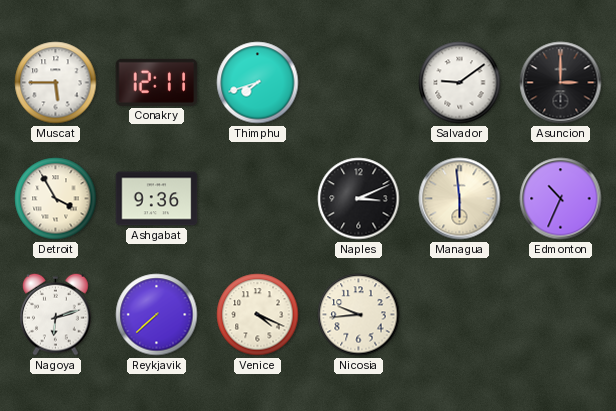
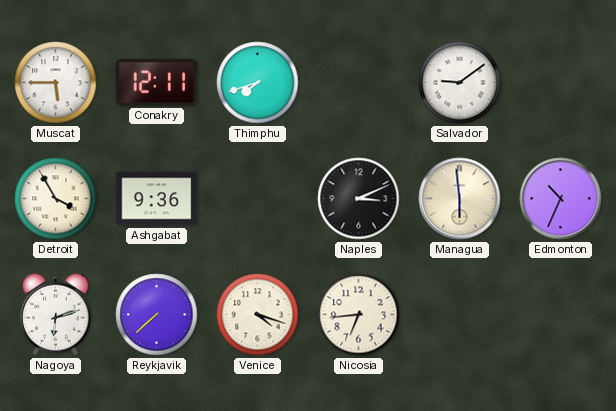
Asuncion: 3:00 -> none
Venice: 4:19 -> 4:18
Nicosia: 9:44 -> 6:44
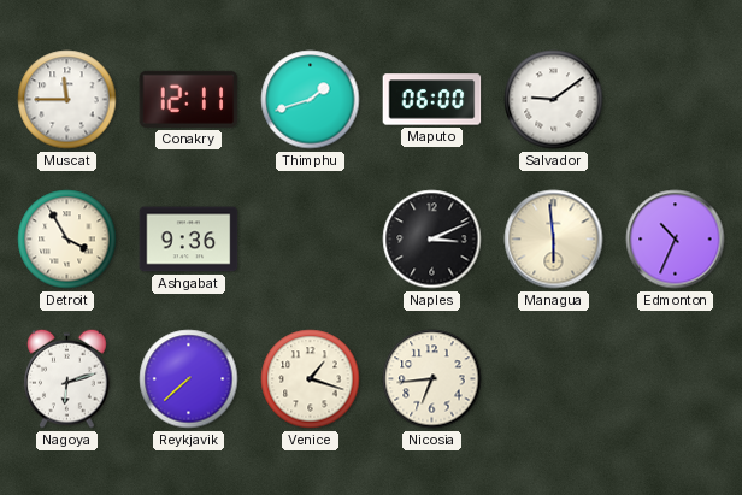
Muscat: 5:45 -> 11:45
Thimphu: 7:42 -> 1:42
Maputo: none -> 06:00
Venice: 4:18 -> 1:18
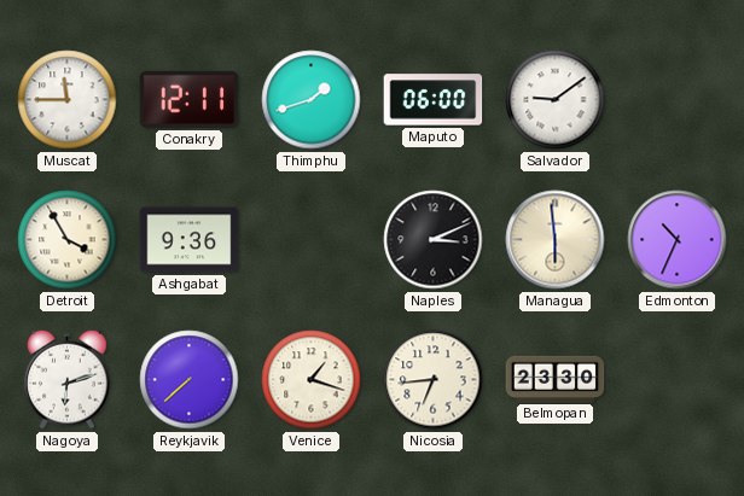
Belmopan: none -> 23:30
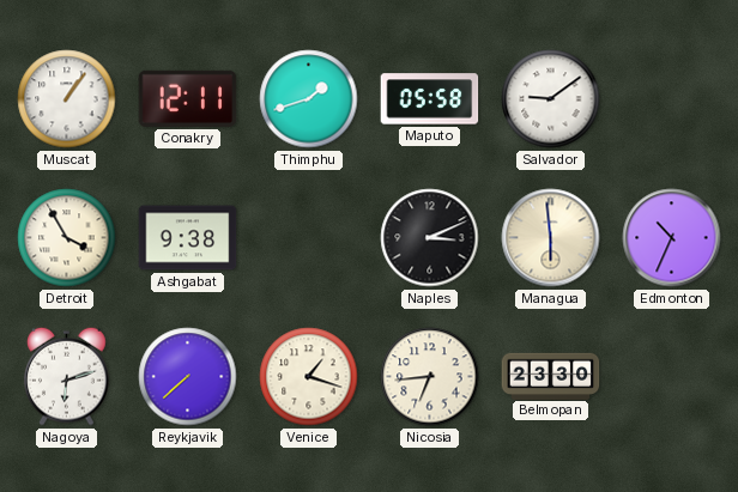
Muscat: 11:45 -> 1:06
Maputo: 06:00 -> 05:58
Ashgabat: 9:36 -> 9:38
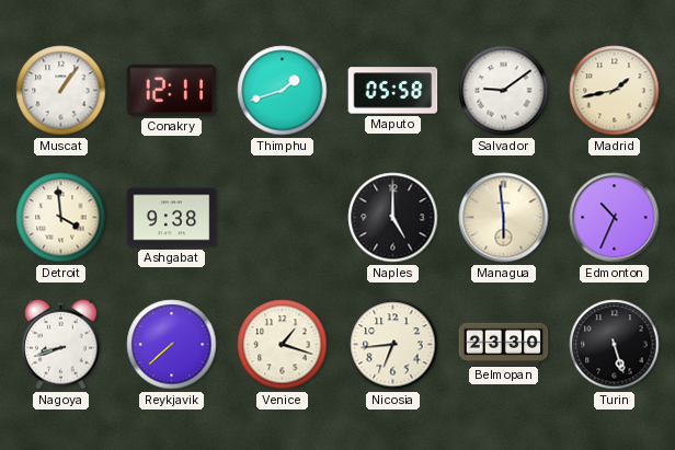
Madrid: none -> 1:43
Detroit: 3:55 -> 3:59
Naples: 3:11 -> 5:00
Nagoya: 6:12 -> 8:42
Turin: none -> 5:27
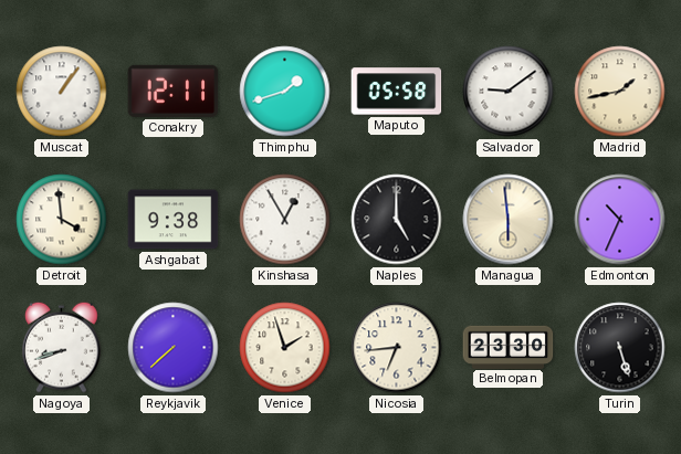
Kinshasa: none -> 12:55
Venice: 1:18 -> 1:57
